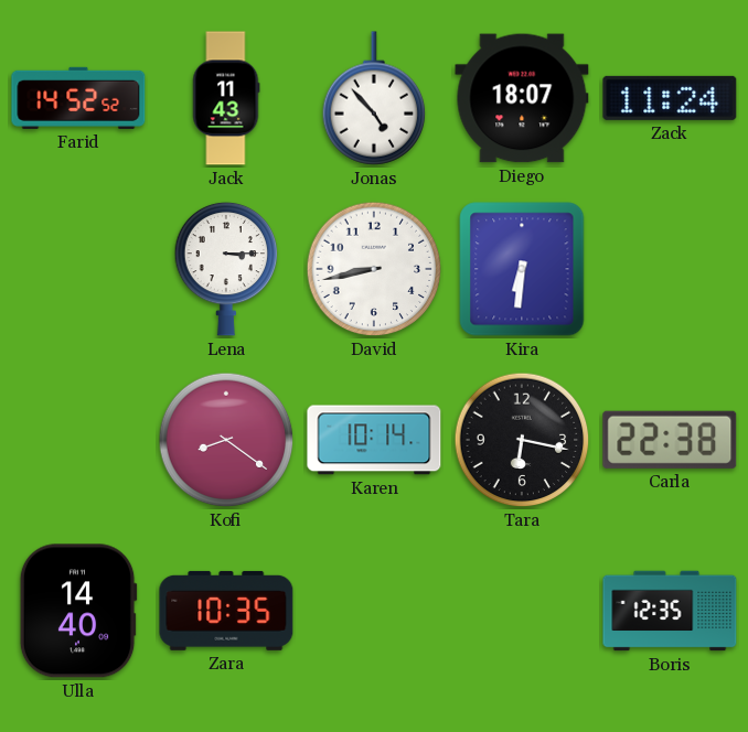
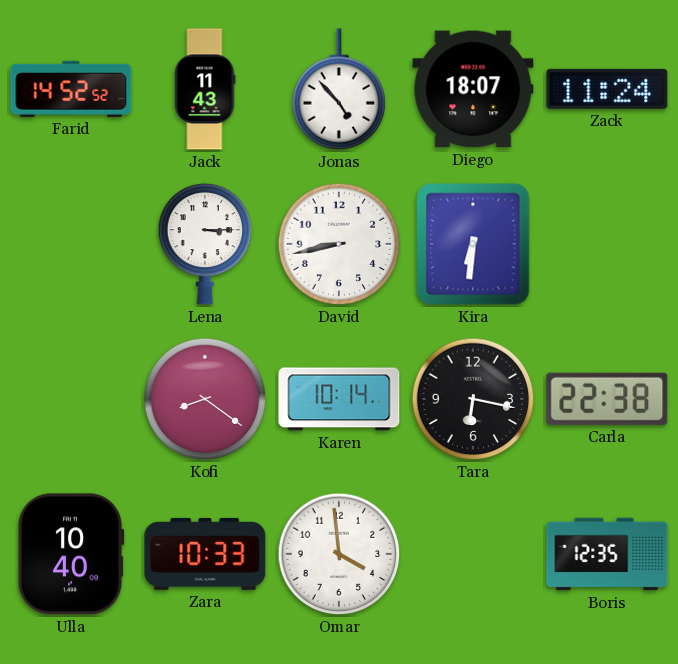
Ulla: 14:40 -> 10:40
Zara: 10:35 -> 10:33
Omar: none -> 3:59
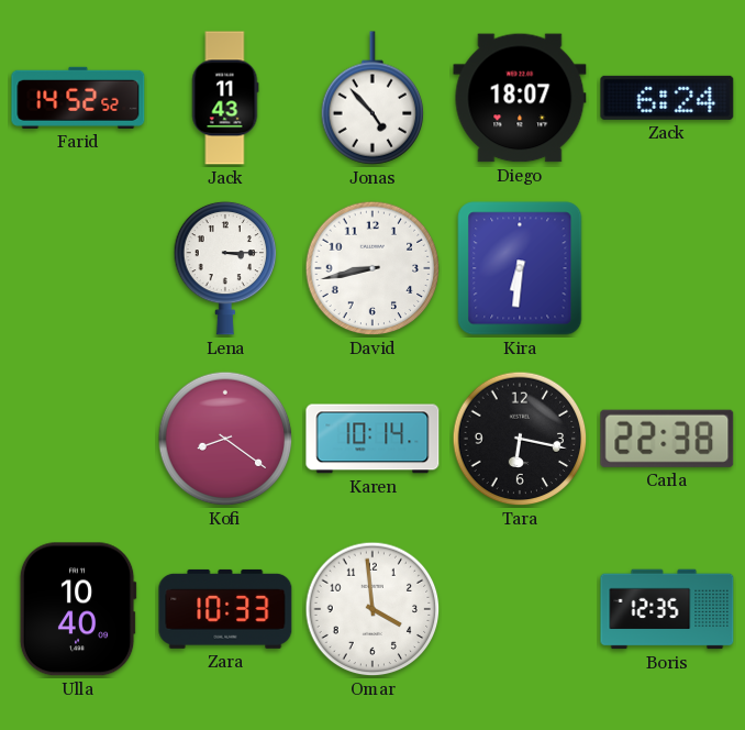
Zack: 11:24 -> 6:24
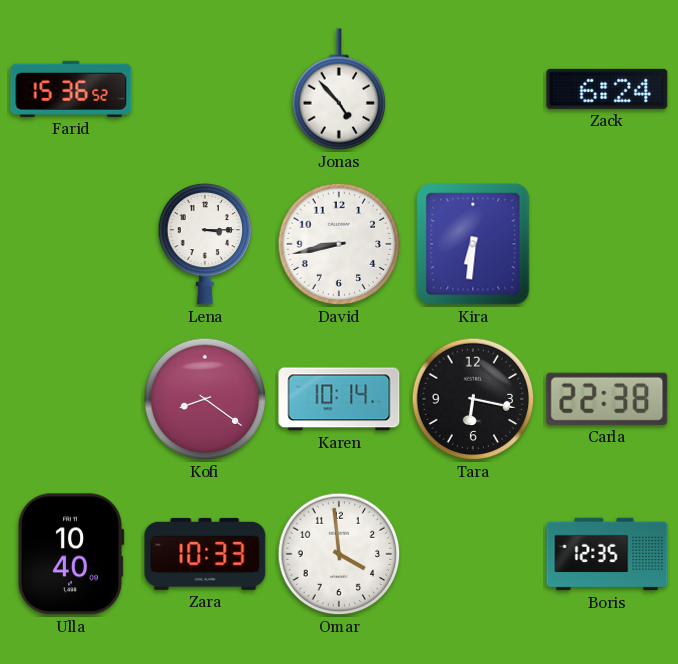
Farid: 14:52 -> 15:36
Jack: 11:43 -> none
Diego: 18:07 -> none
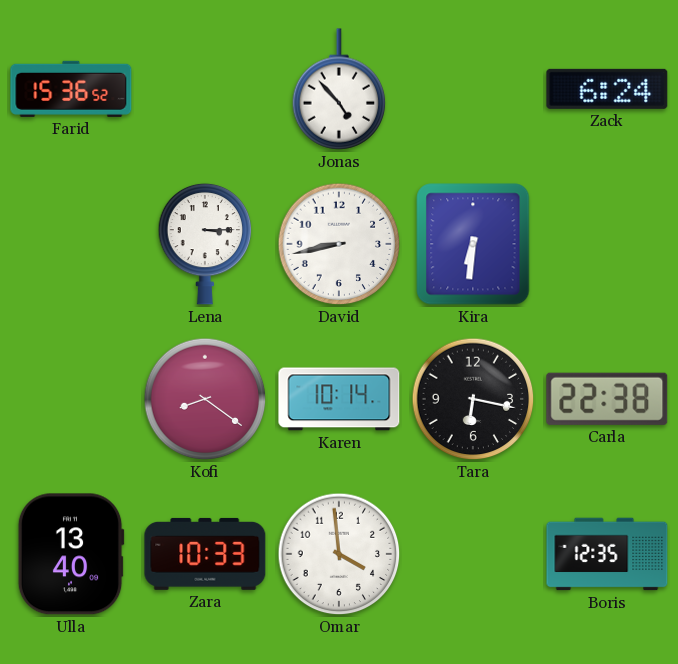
Ulla: 10:40 -> 13:40
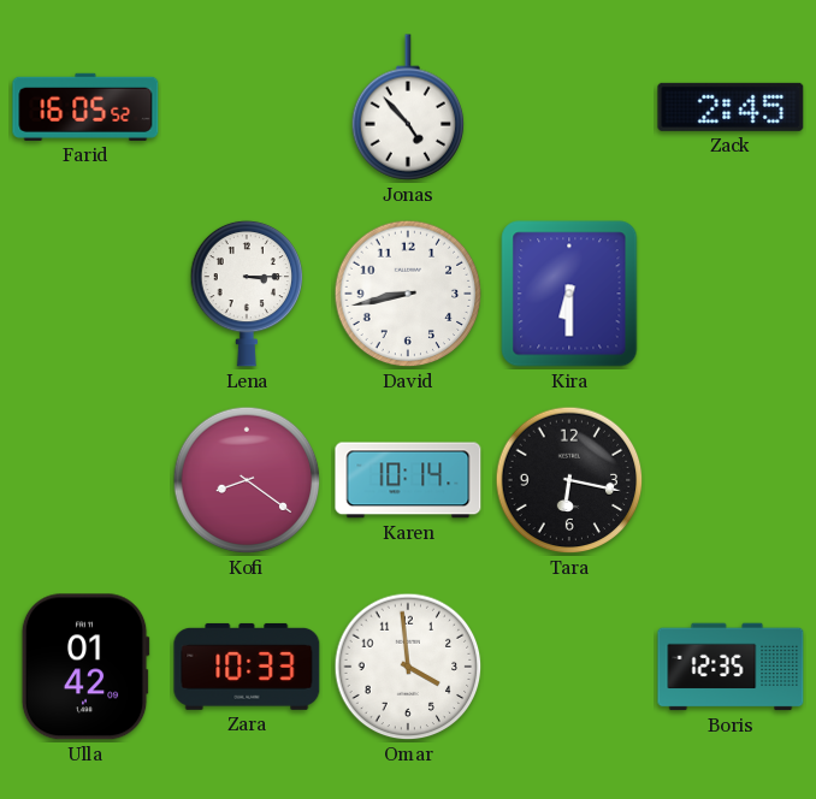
Farid: 15:36 -> 16:05
Zack: 6:24 -> 2:45
Kira: 6:31 -> 6:30
Carla: 22:38 -> none
Ulla: 13:40 -> 01:42
